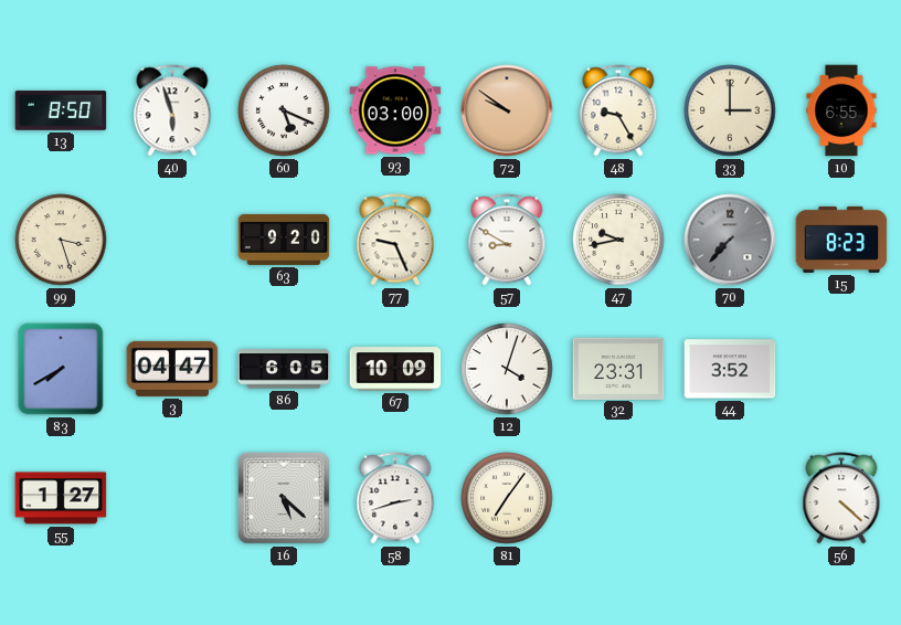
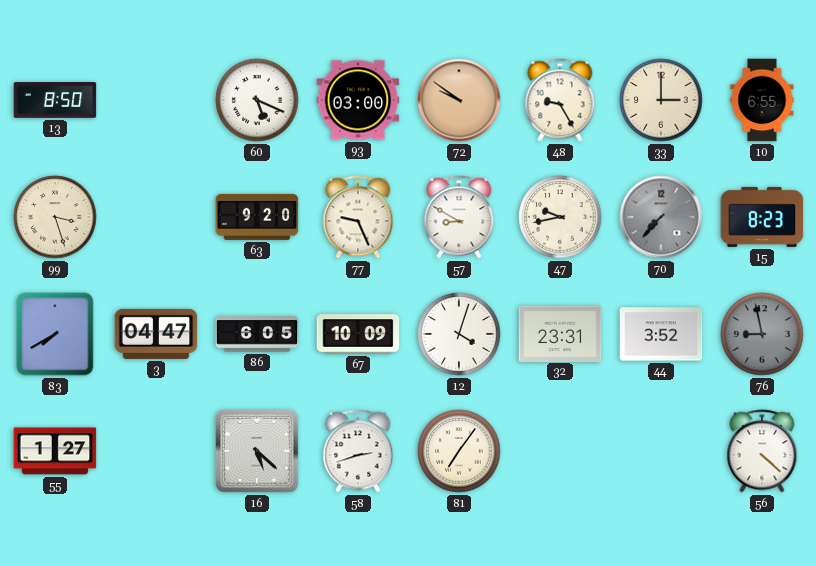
40: 5:57 -> none
76: none -> 8:58
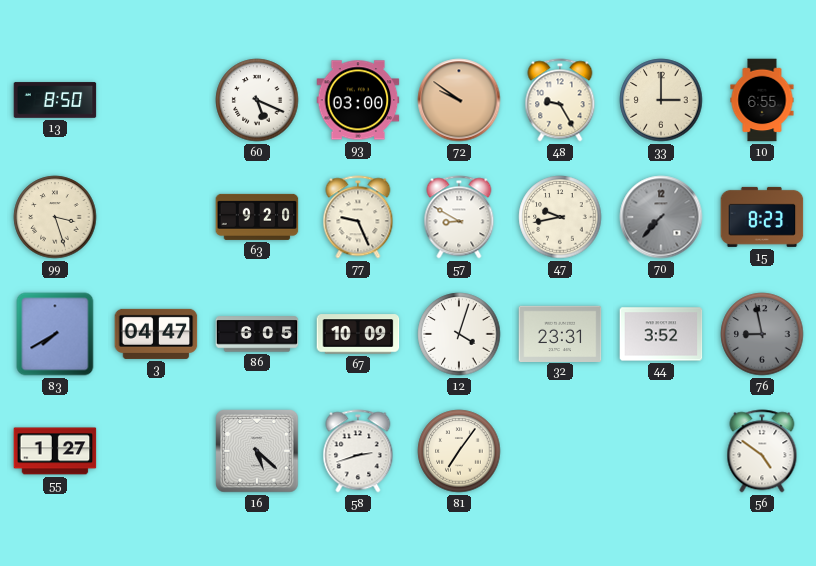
56: 4:22 -> 4:51
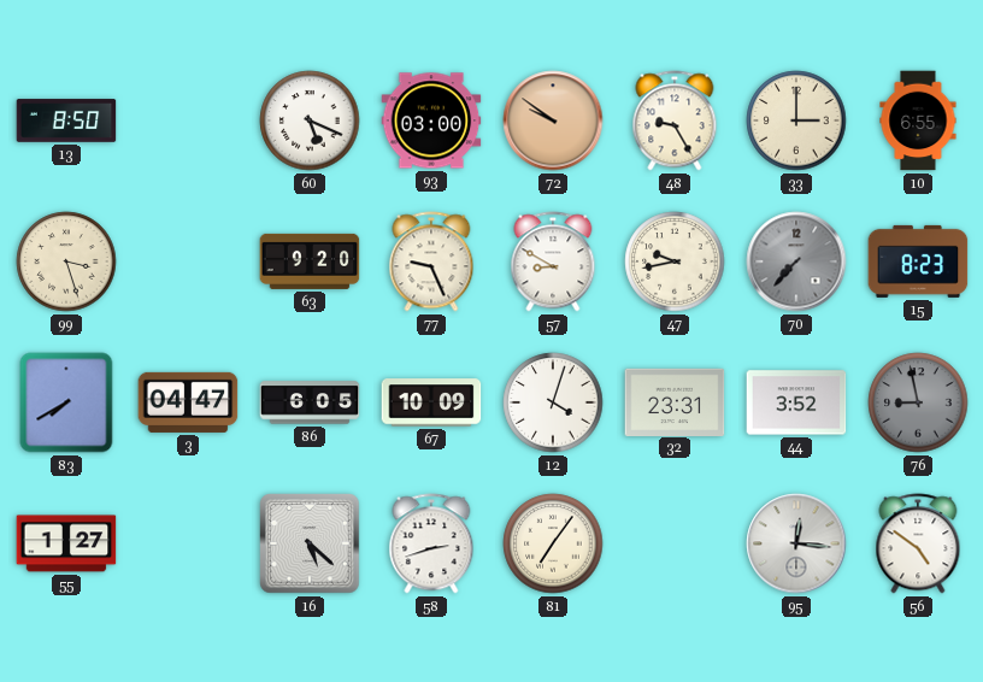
95: none -> 12:16
